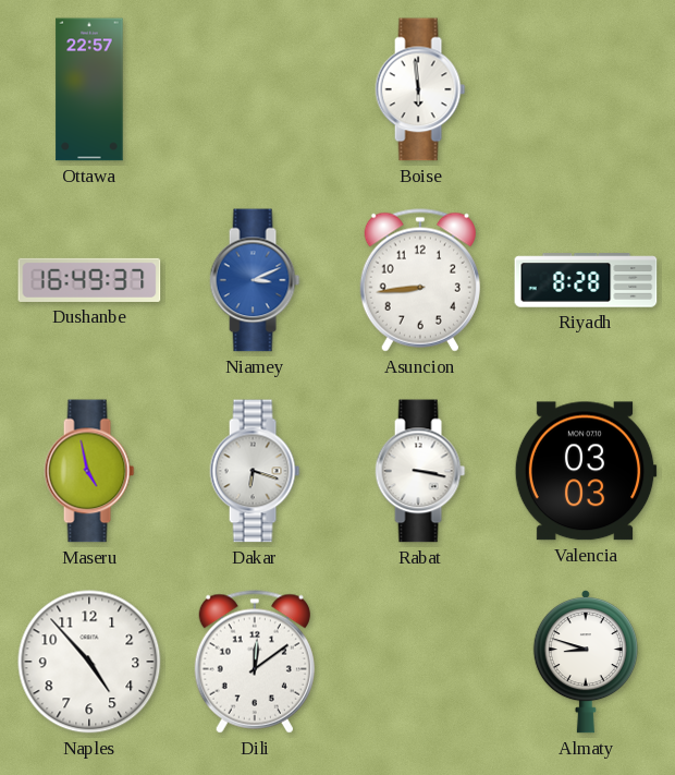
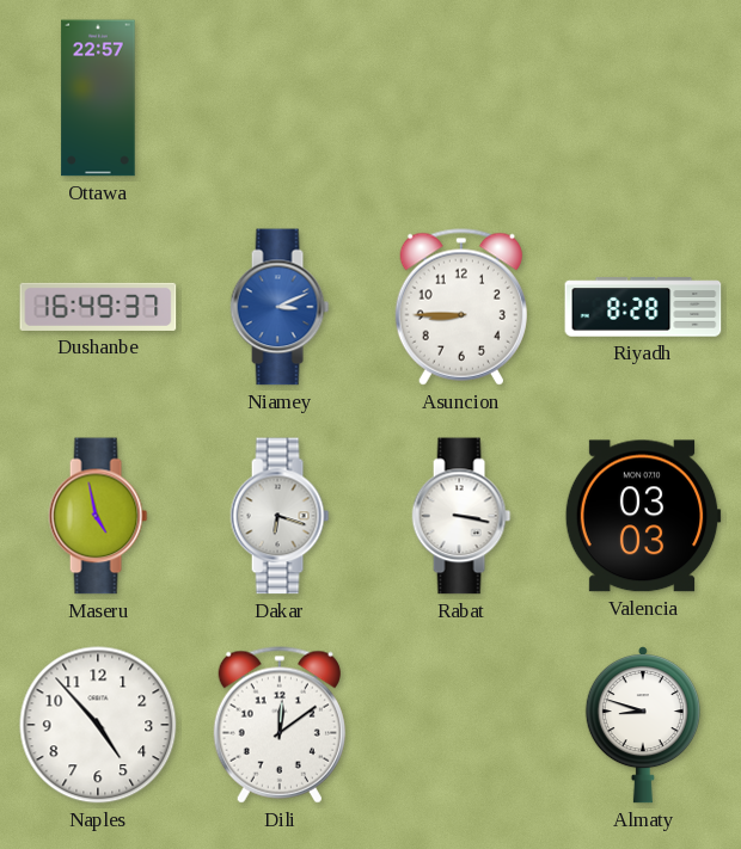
Boise: 5:59 -> none
Asuncion: 8:44 -> 8:45
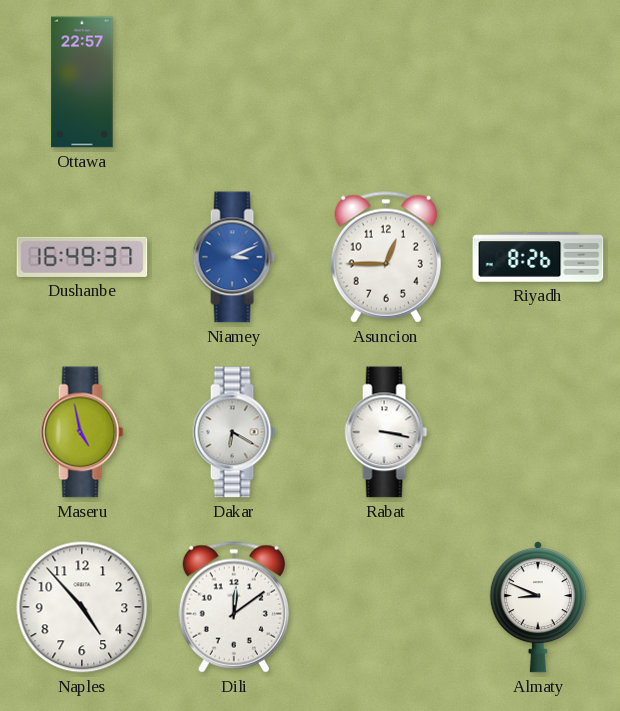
Asuncion: 8:45 -> 12:45
Riyadh: 8:28 -> 8:26
Dakar: 6:18 -> 6:20
Valencia: 03:03 -> none
Almaty: 8:48 -> 8:49
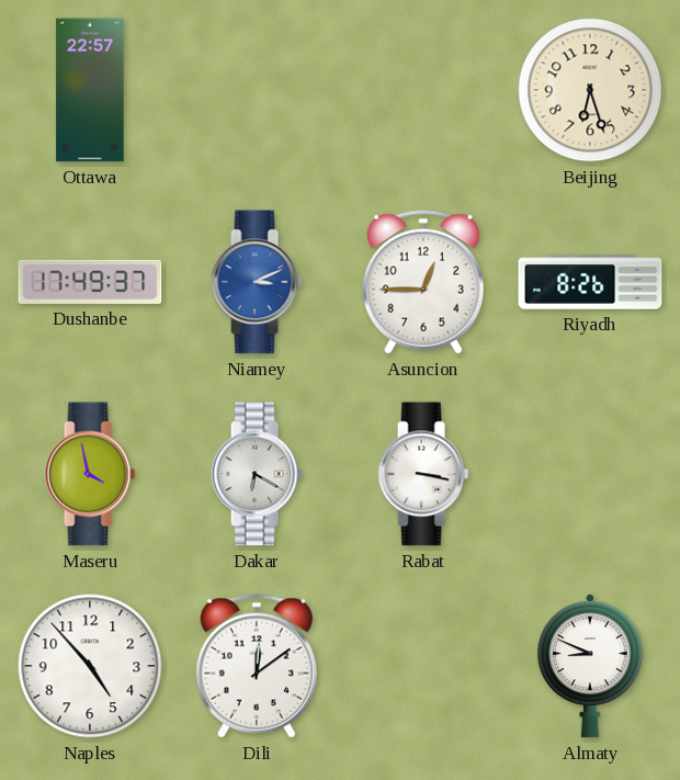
Beijing: none -> 6:27
Dushanbe: 16:49 -> 17:49
Maseru: 4:58 -> 3:58
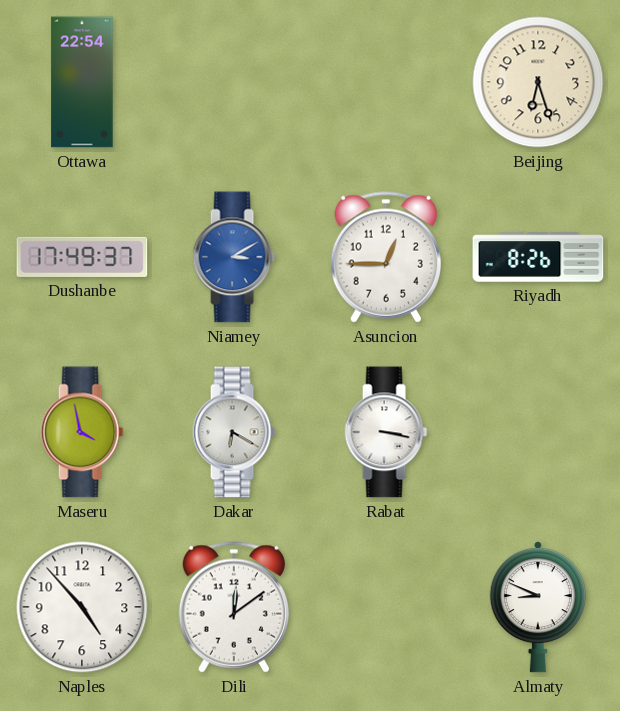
Ottawa: 22:57 -> 22:54
Niamey: 3:11 -> 3:10
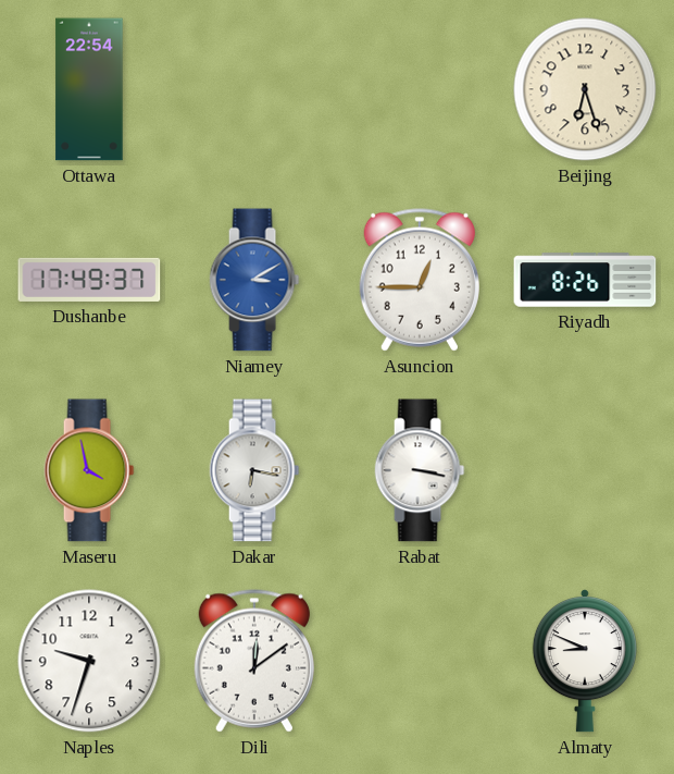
Dakar: 6:20 -> 6:17
Naples: 4:53 -> 9:33
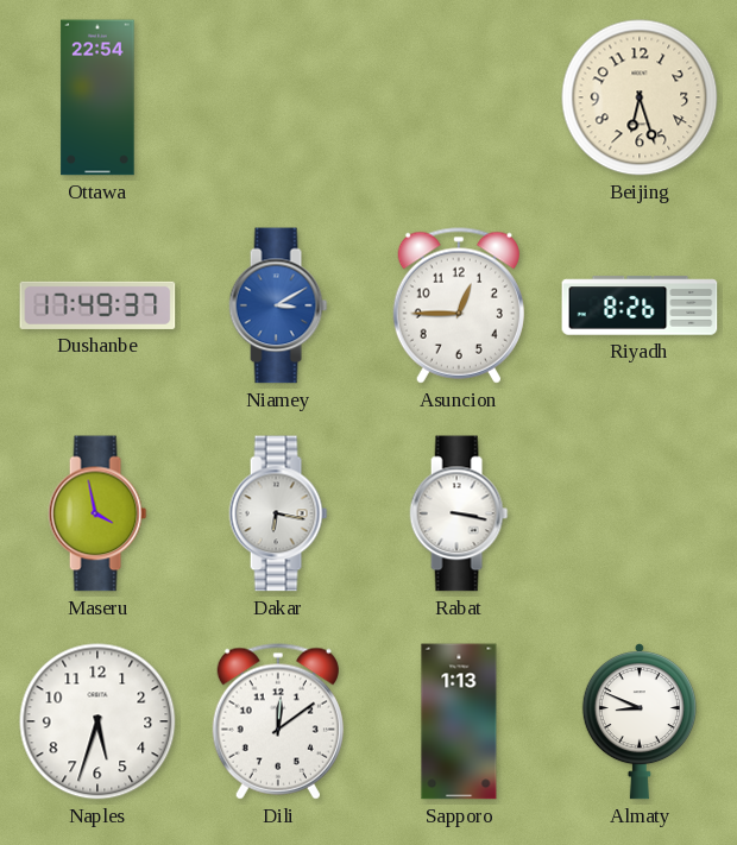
Naples: 9:33 -> 5:33
Sapporo: none -> 1:13
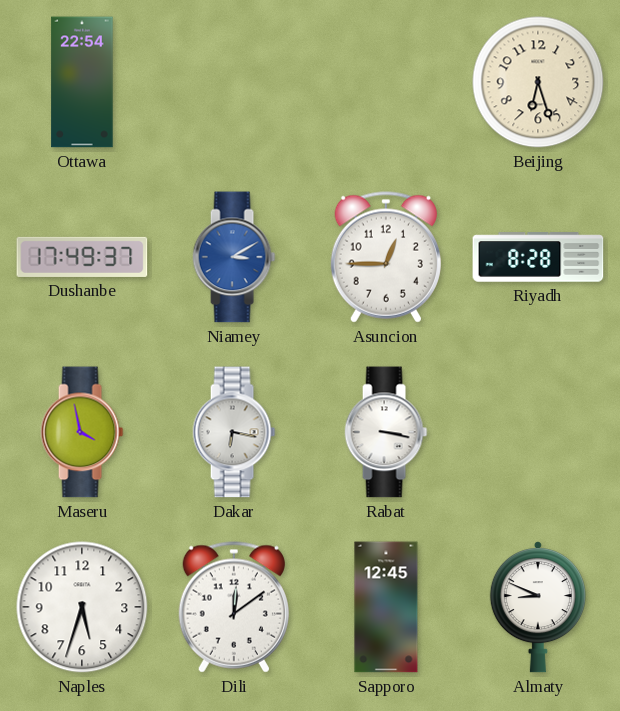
Riyadh: 8:26 -> 8:28
Sapporo: 1:13 -> 12:45
